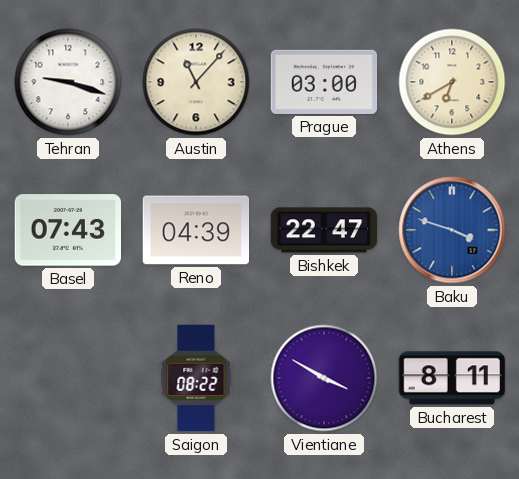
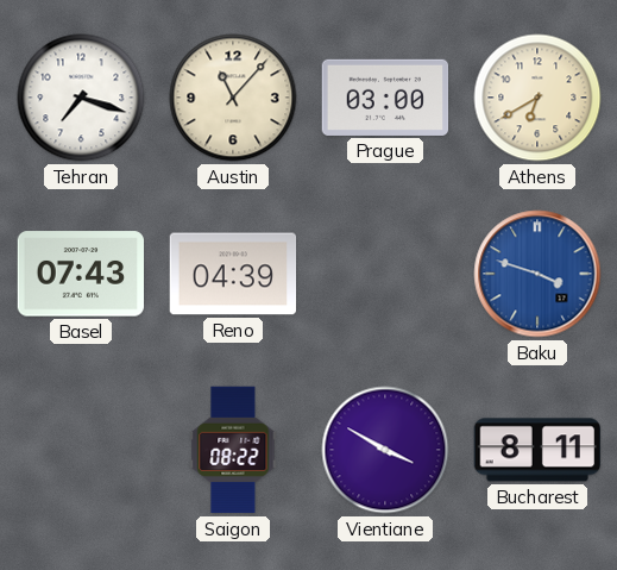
Tehran: 9:18 -> 7:18
Bishkek: 22:47 -> none
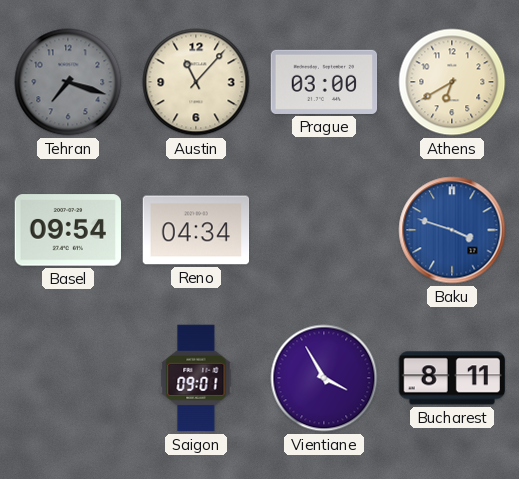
Tehran dial: white -> grey
Basel: 07:43 -> 09:54
Reno: 04:39 -> 04:34
Saigon: 08:22 -> 09:01
Vientiane: 3:50 -> 3:55
